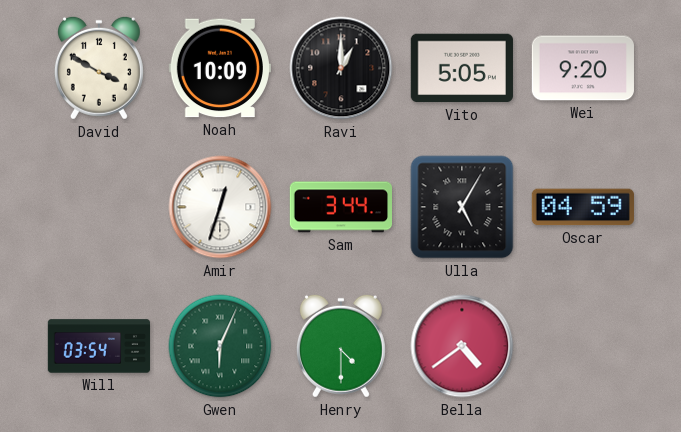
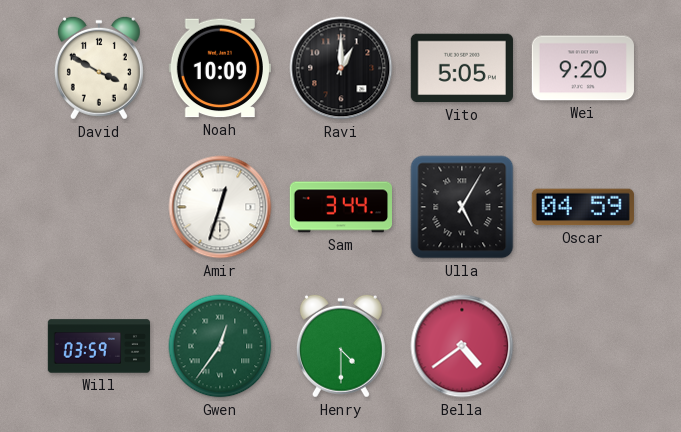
Will: 03:54 -> 03:59
Gwen: 6:04 -> 12:36
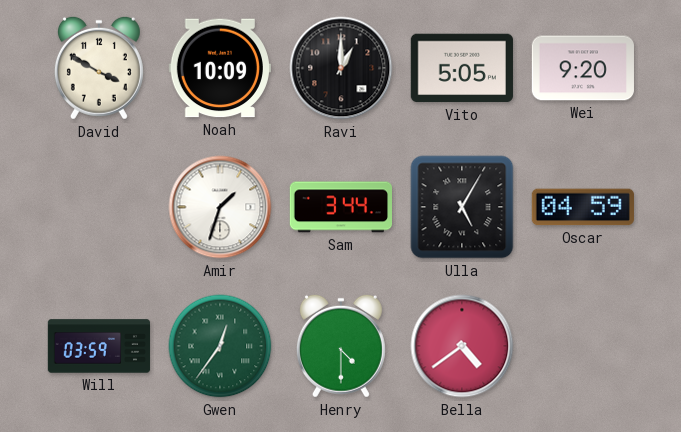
Amir: 12:33 -> 1:33
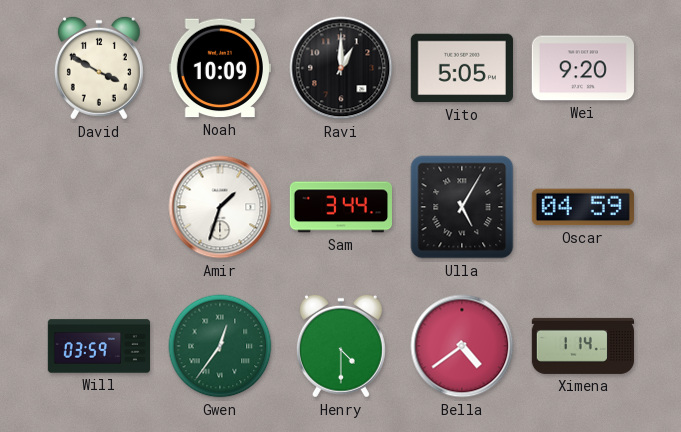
Ximena: none -> 1:14
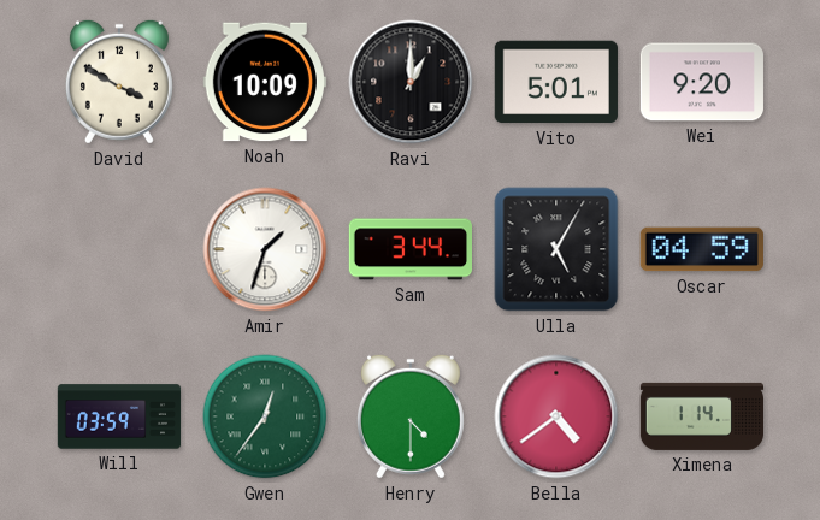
Vito: 5:05 -> 5:01
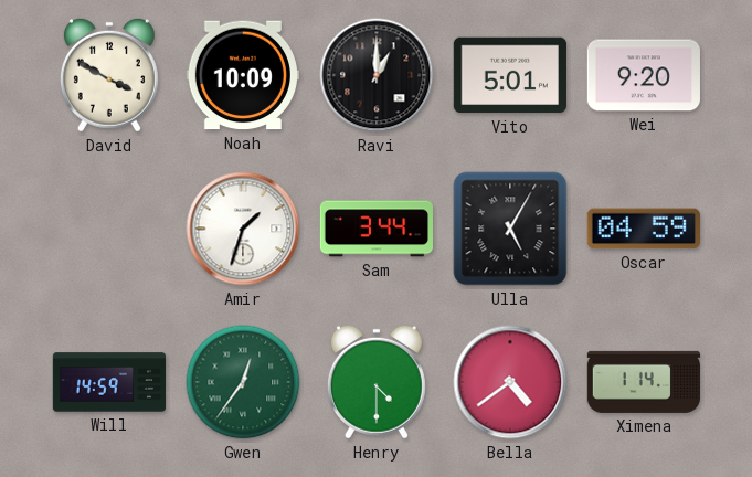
Will: 03:59 -> 14:59
